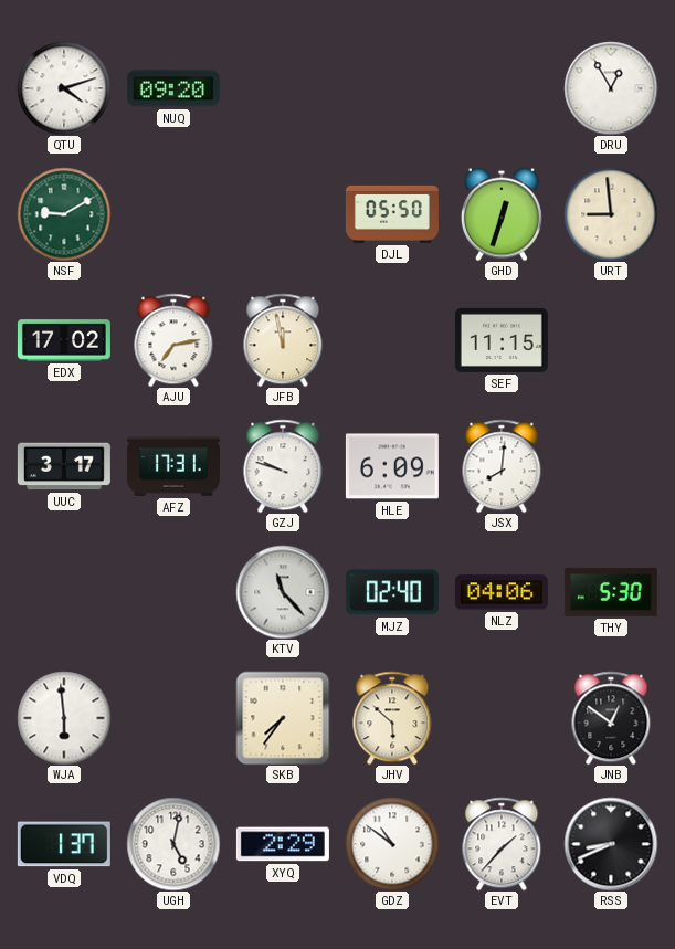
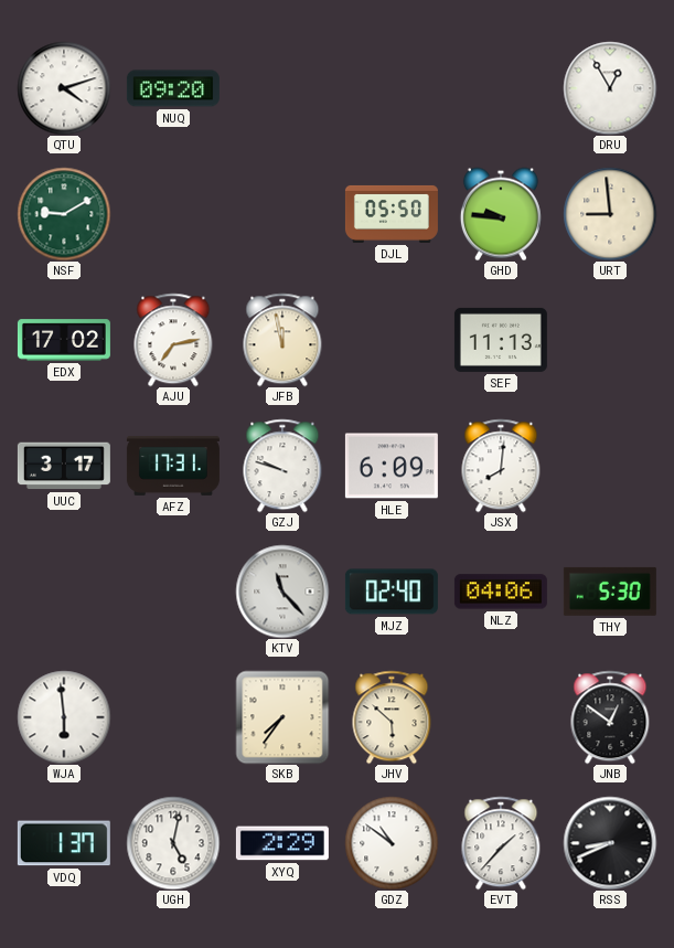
GHD: 12:33 -> 9:46
SEF: 11:15 -> 11:13
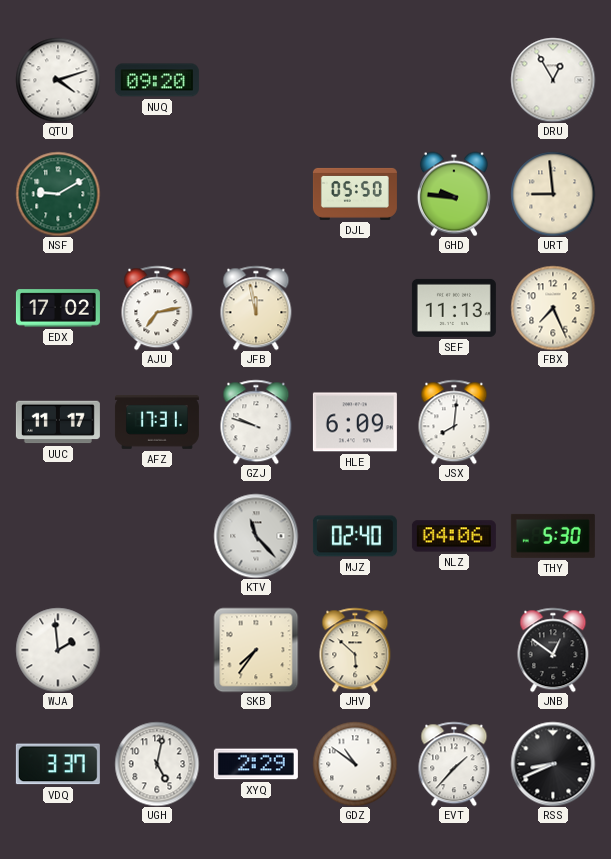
FBX: none -> 7:26
UUC: 3:17 -> 11:17
WJA: 5:59 -> 1:59
VDQ: 1:37 -> 3:37
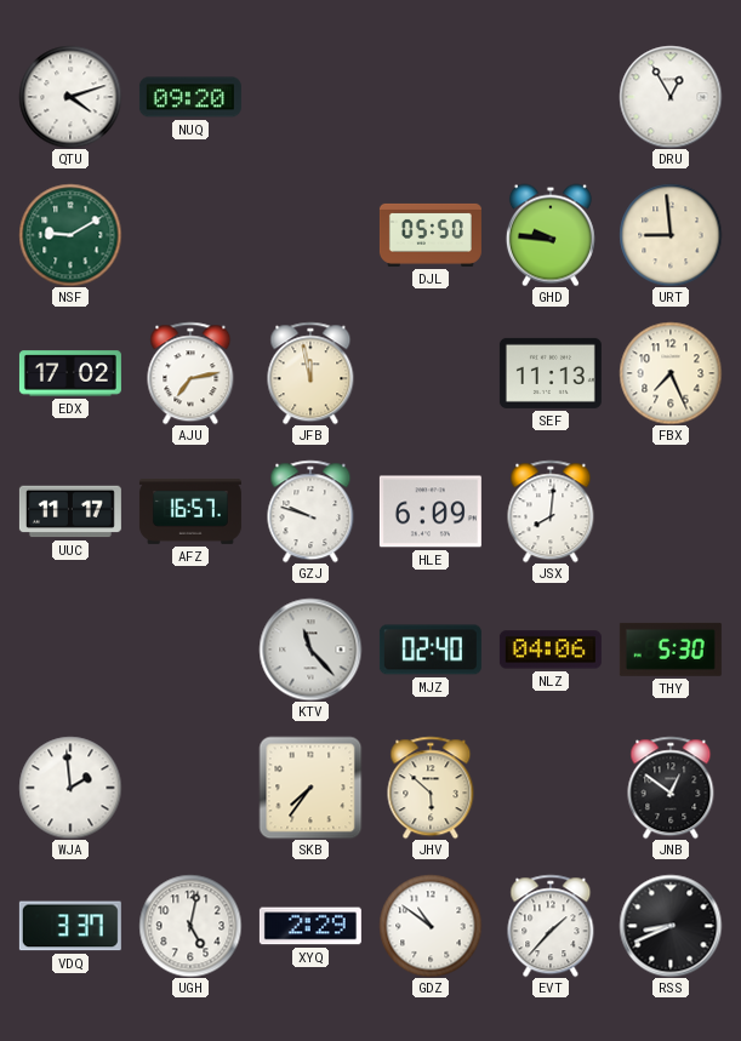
AFZ: 17:31 -> 16:57
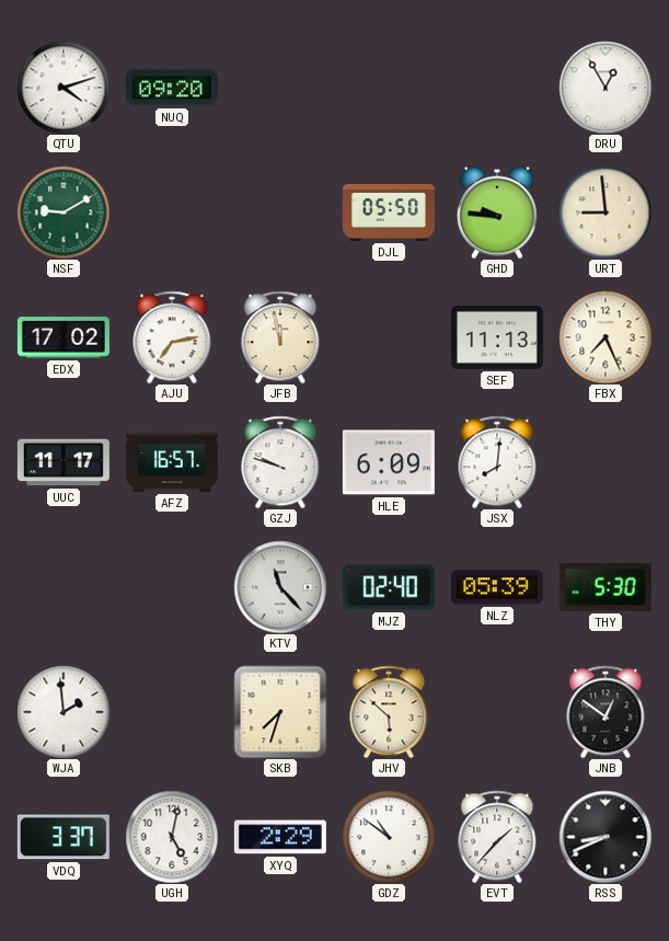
NLZ: 04:06 -> 05:39
SKB: 7:36 -> 7:33
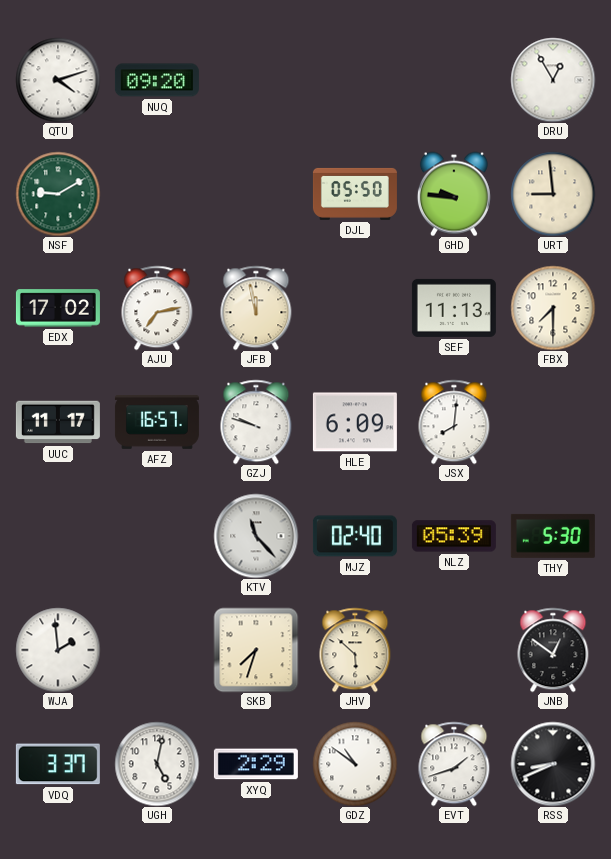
FBX: 7:26 -> 7:30
EVT: 1:37 -> 1:42
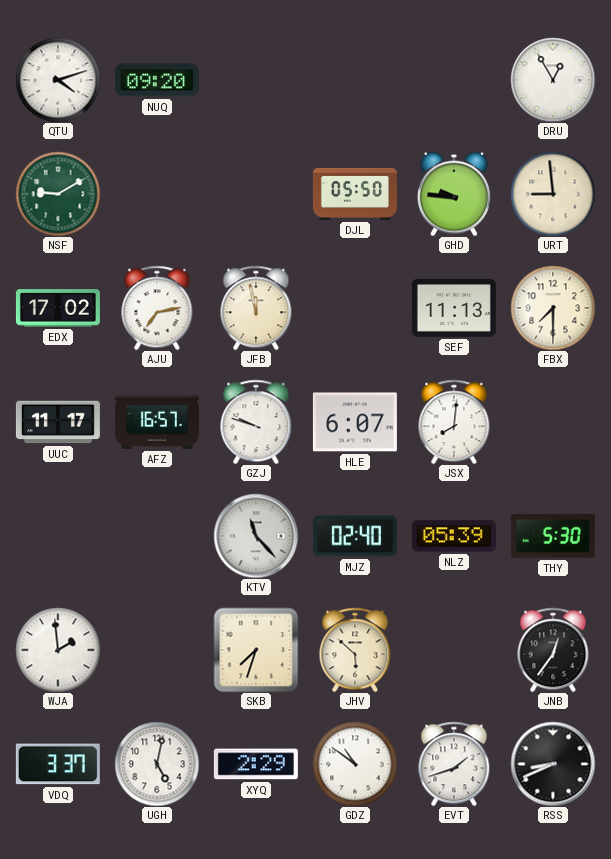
HLE: 6:09 -> 6:07
JNB: 12:51 -> 12:36
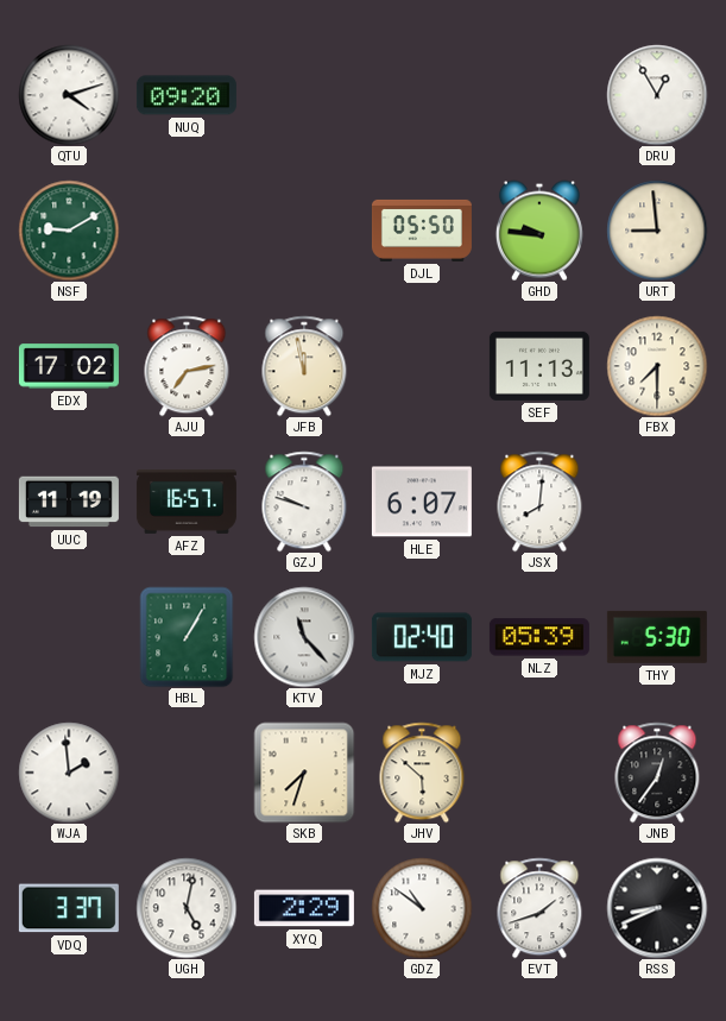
UUC: 11:17 -> 11:19
HBL: none -> 1:05
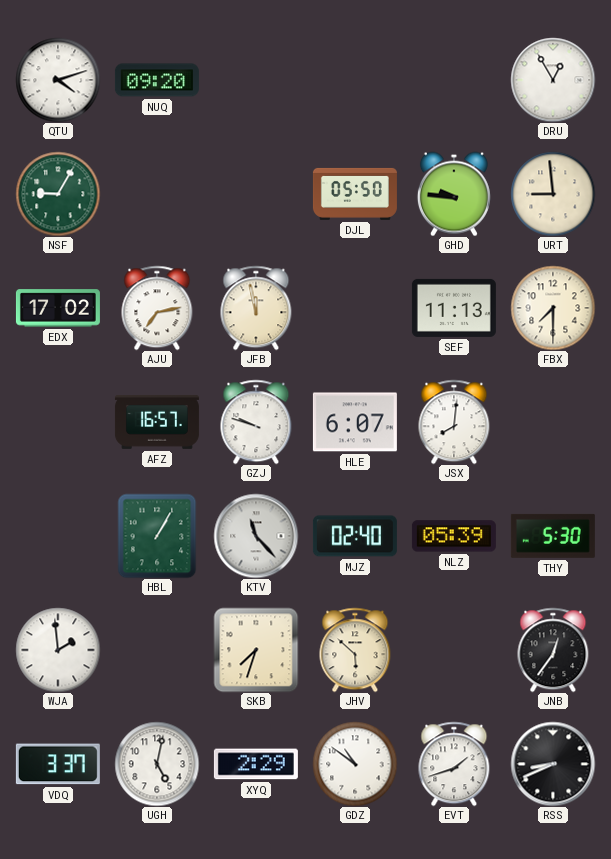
NSF: 9:10 -> 9:05
UUC: 11:19 -> none
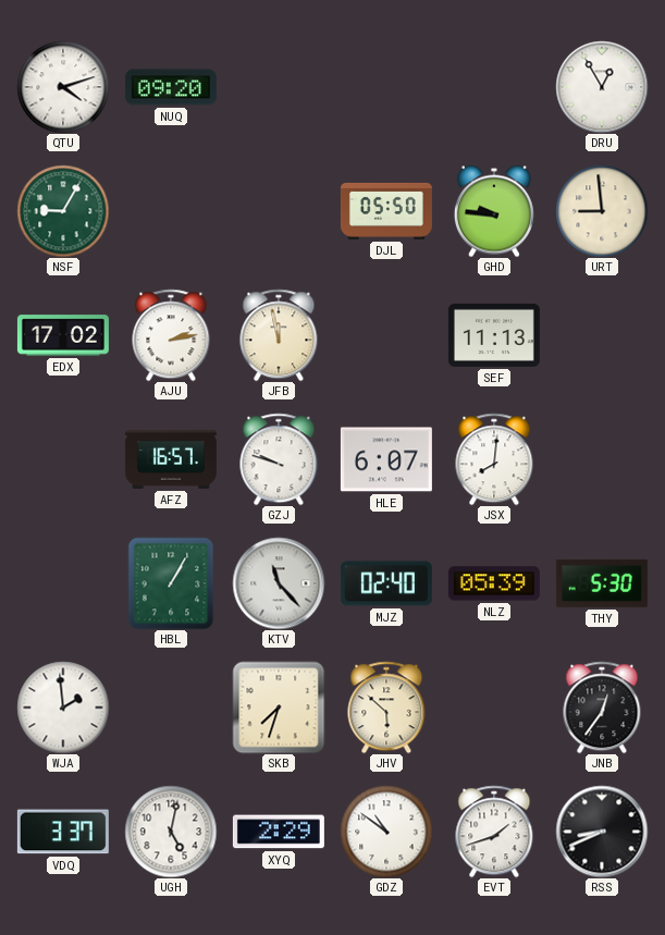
AJU: 7:13 -> 2:13
FBX: 7:30 -> none
